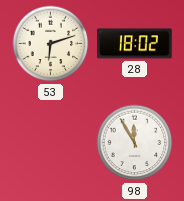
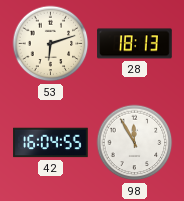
28: 18:02 -> 18:13
42: none -> 16:04
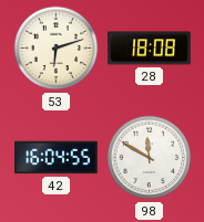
28: 18:13 -> 18:08
98: 11:55 -> 11:50
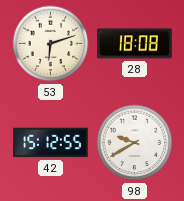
42: 16:04 -> 15:12
98: 11:50 -> 9:40
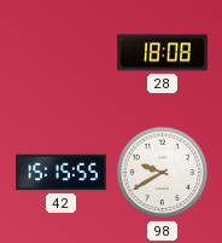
53: 6:12 -> none
42: 15:12 -> 15:15
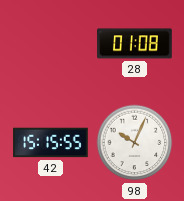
28: 18:08 -> 01:08
98: 9:40 -> 10:04
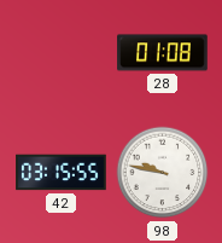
42: 15:15 -> 03:15
98: 10:04 -> 9:47
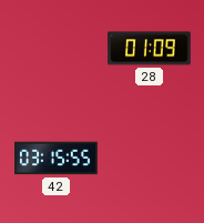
28: 01:08 -> 01:09
98: 9:47 -> none
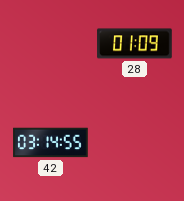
42: 03:15 -> 03:14
